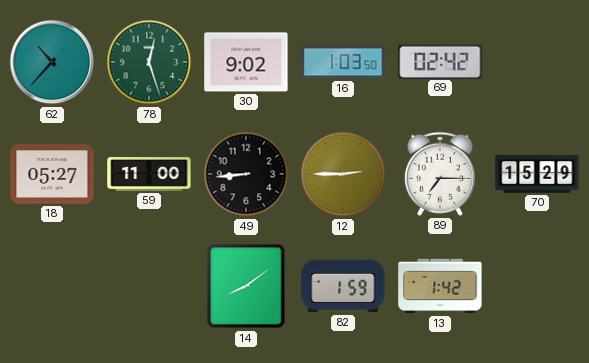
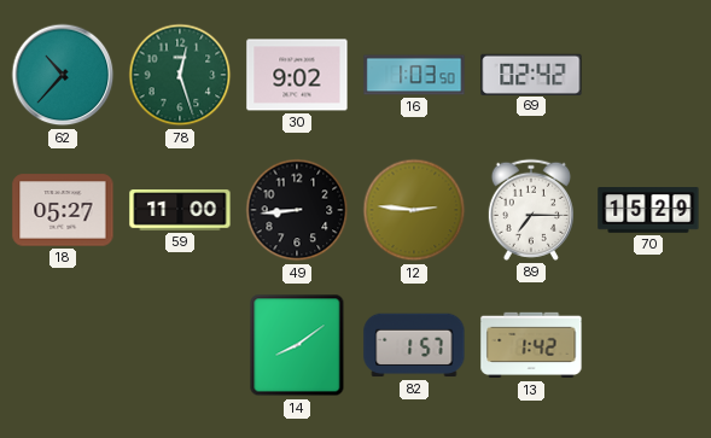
12: 2:45 -> 2:46
82: 1:59 -> 1:57
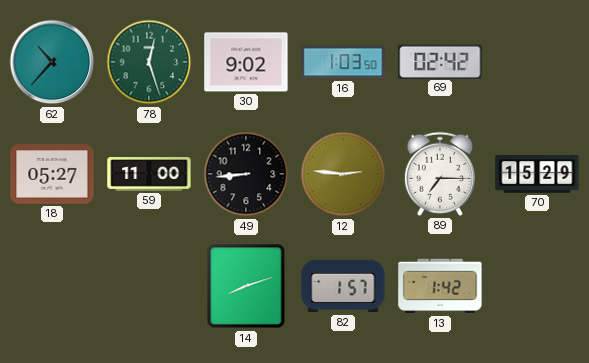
14: 8:09 -> 8:12
